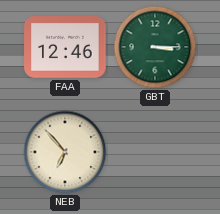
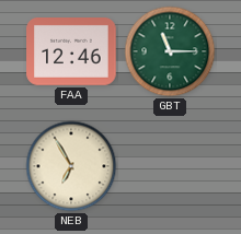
GBT: 3:15 -> 11:15
NEB: 6:53 -> 6:55
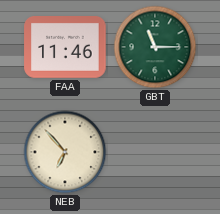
FAA: 12:46 -> 11:46
NEB: 6:55 -> 6:53
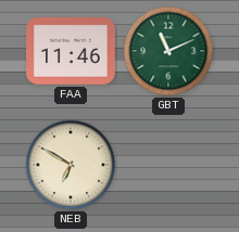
GBT: 11:15 -> 11:11
NEB: 6:53 -> 6:50
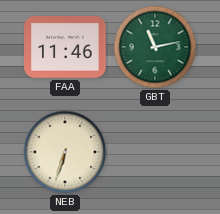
GBT: 11:11 -> 11:13
NEB: 6:50 -> 6:33
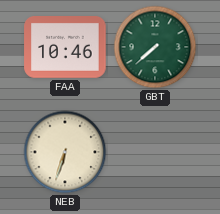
FAA: 11:46 -> 10:46
GBT: 11:13 -> 7:38
